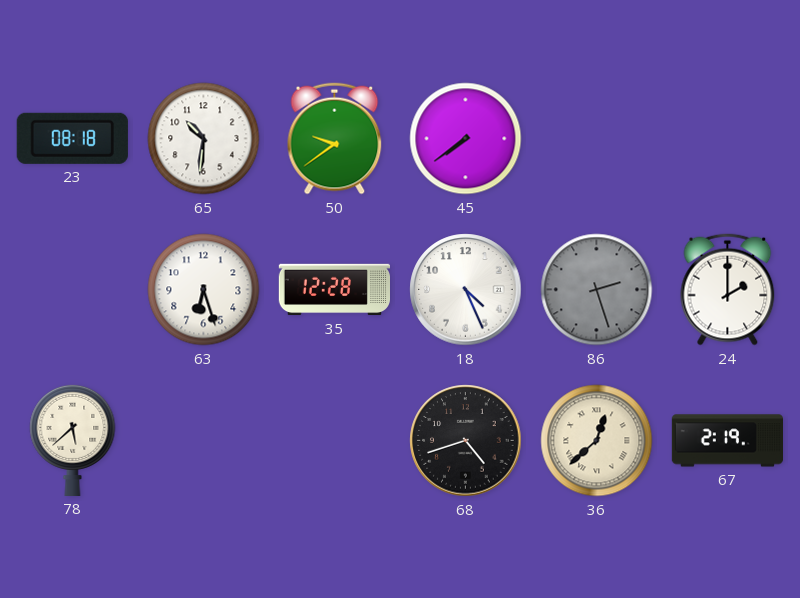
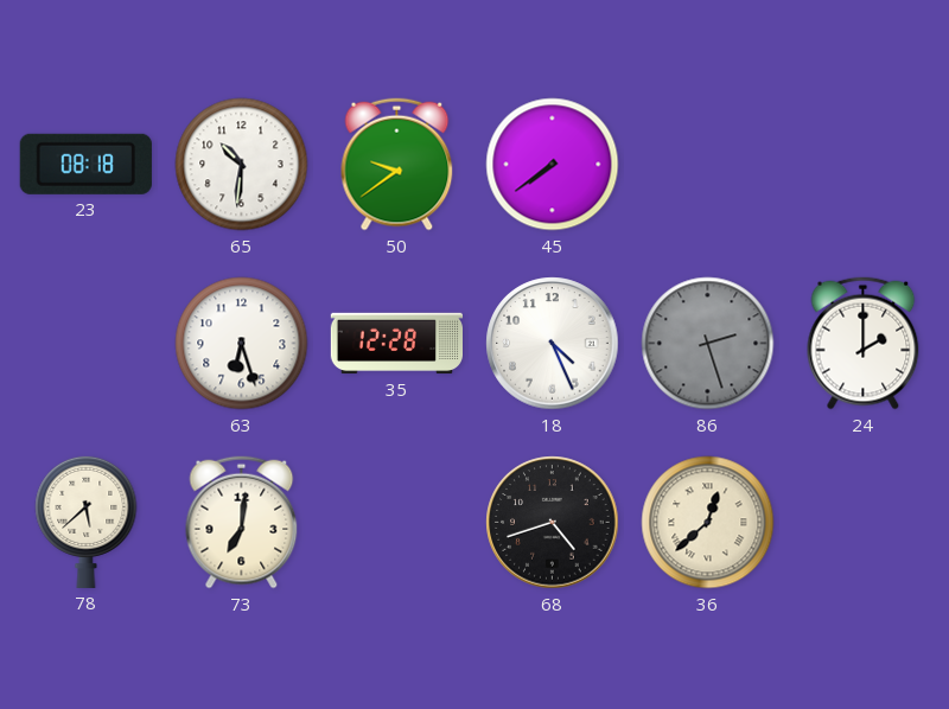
73: none -> 7:01
67: 2:19 -> none
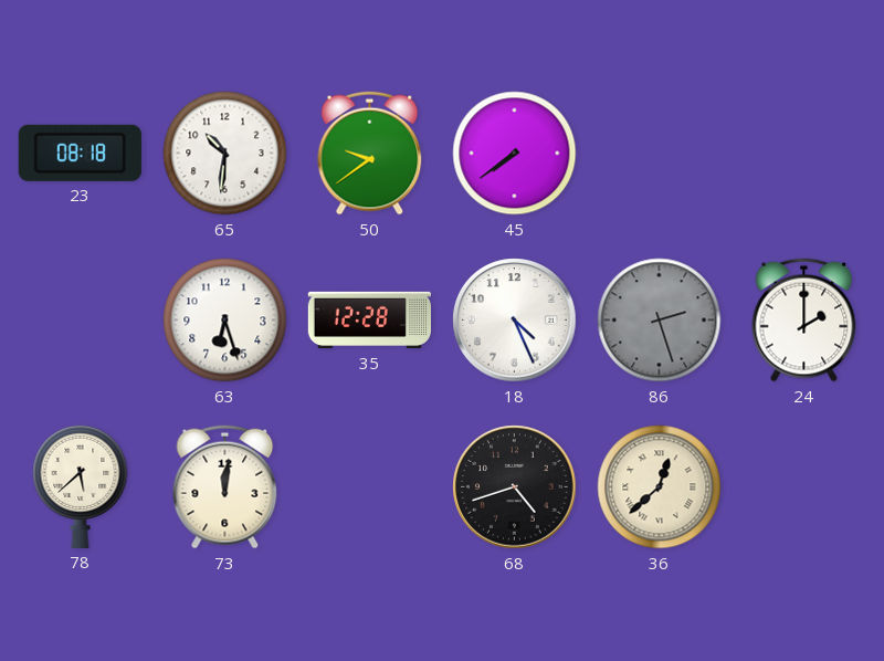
73: 7:01 -> 12:01
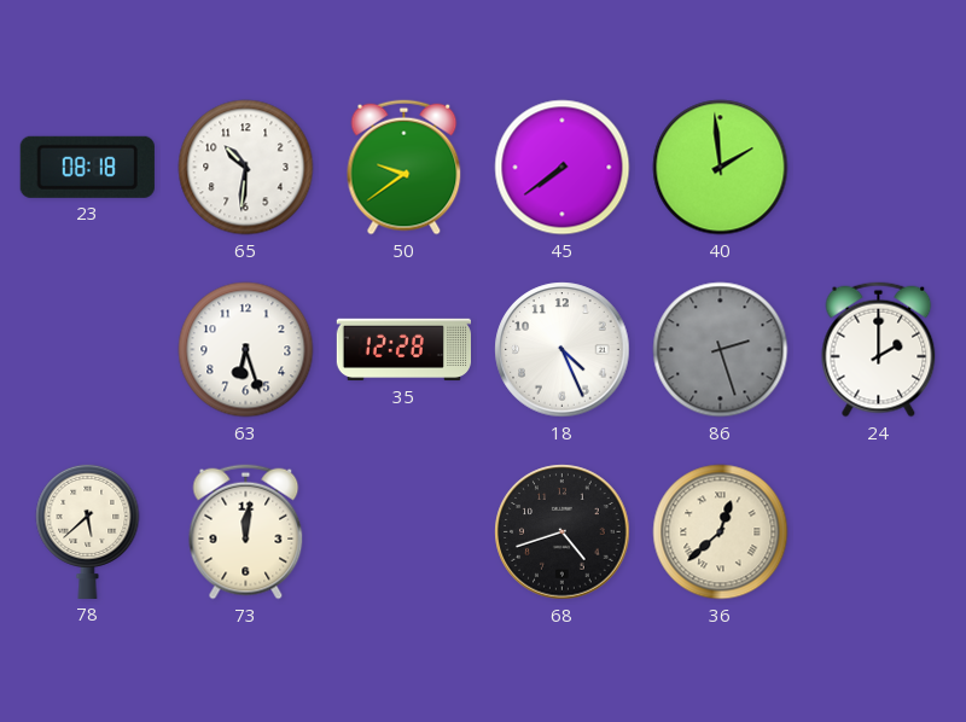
40: none -> 1:59
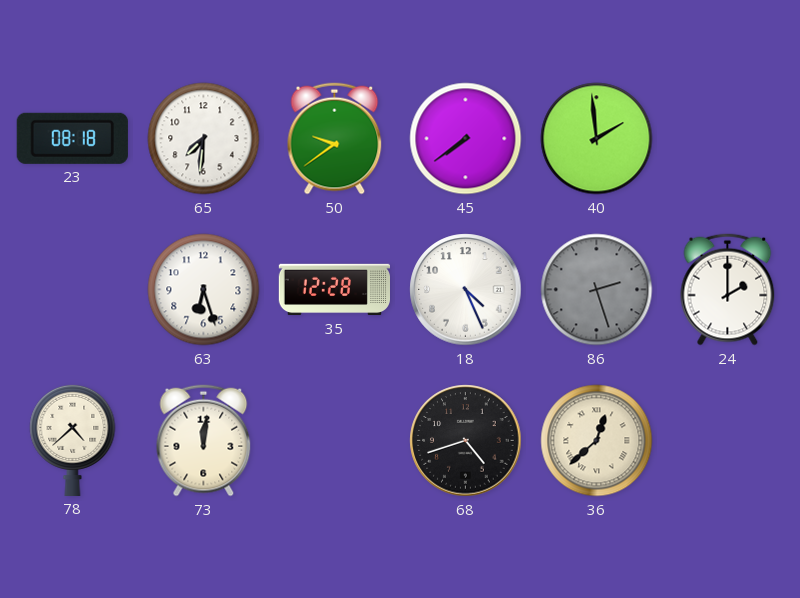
65: 10:31 -> 7:31
78: 5:38 -> 4:38
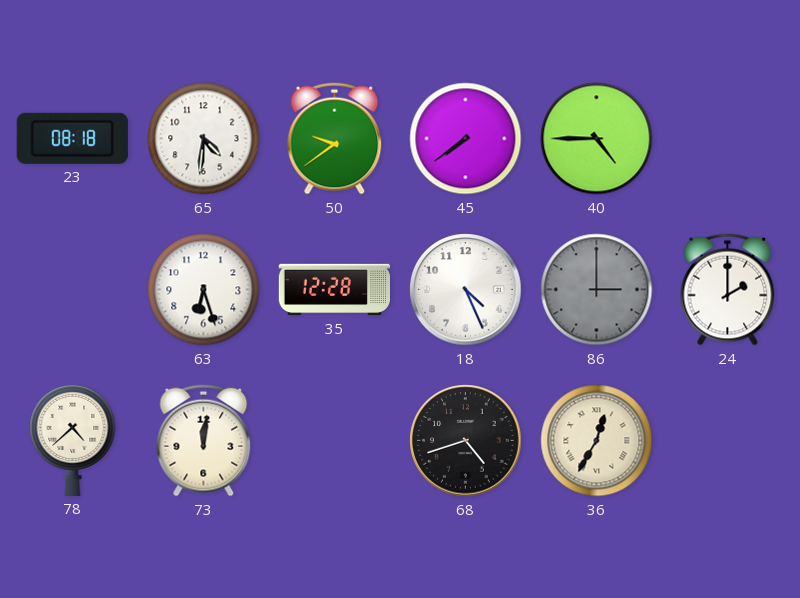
65: 7:31 -> 4:31
40: 1:59 -> 4:45
86: 2:27 -> 3:00
36: 12:38 -> 12:35
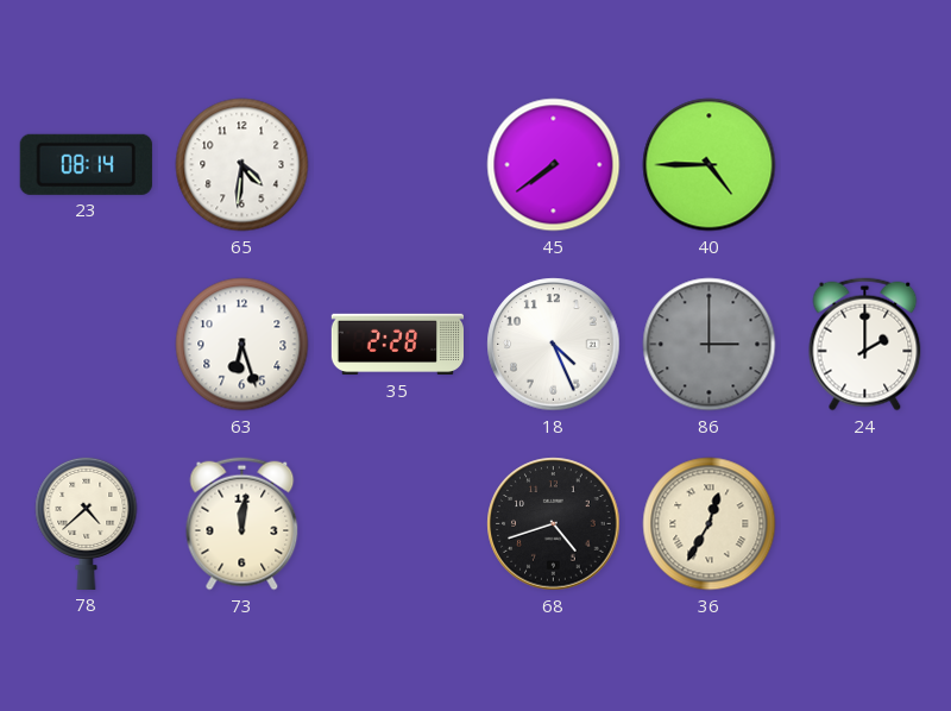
23: 08:18 -> 08:14
50: 9:39 -> none
35: 12:28 -> 2:28
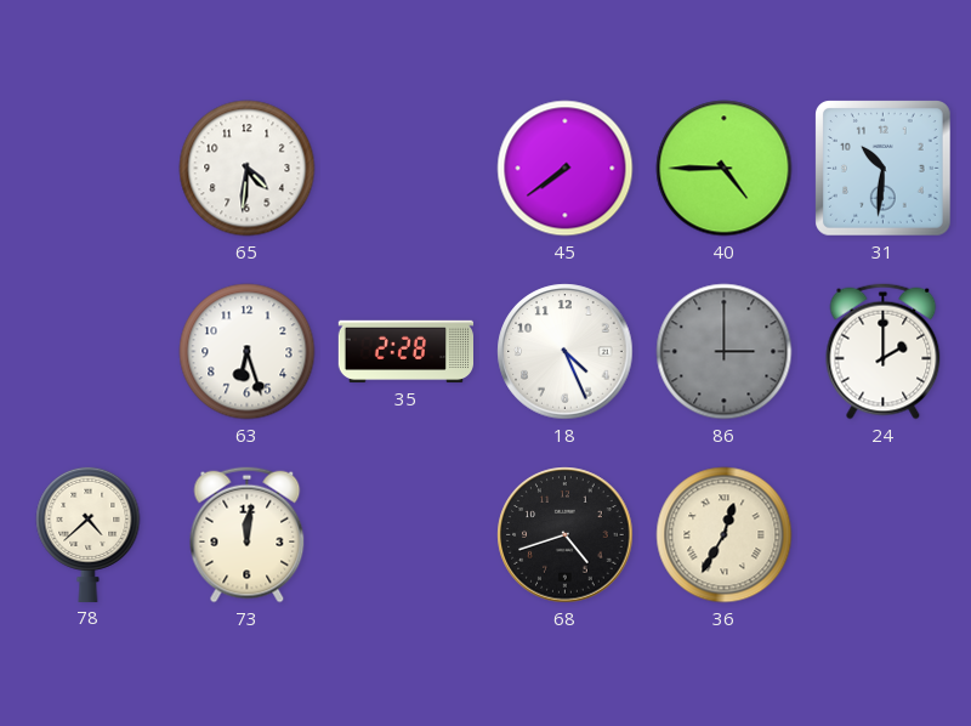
23: 08:14 -> none
31: none -> 10:31
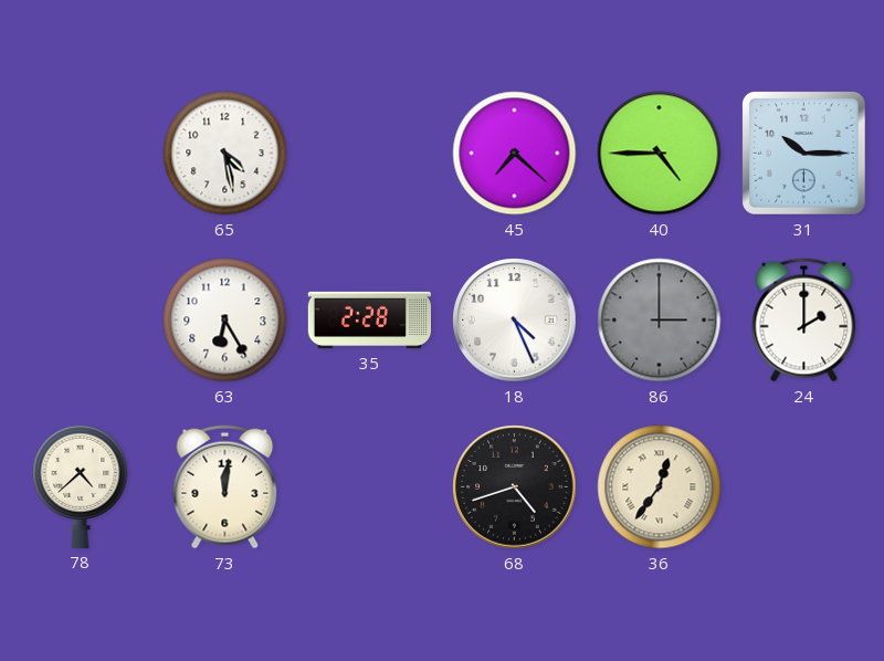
65: 4:31 -> 4:28
45: 7:39 -> 7:22
31: 10:31 -> 10:15
63: 6:27 -> 6:25
36: 12:35 -> 12:36
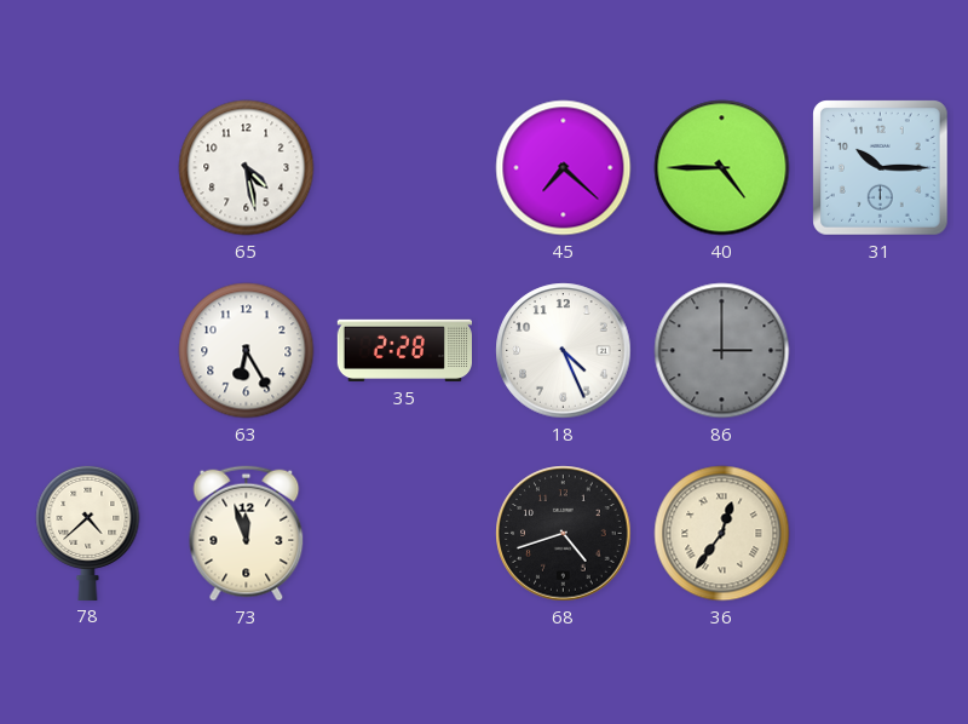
24: 2:00 -> none
73: 12:01 -> 11:57
